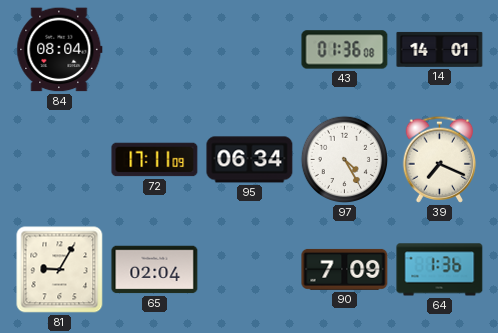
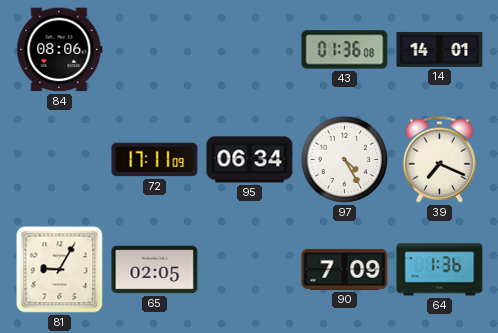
84: 08:04 -> 08:06
65: 02:04 -> 02:05
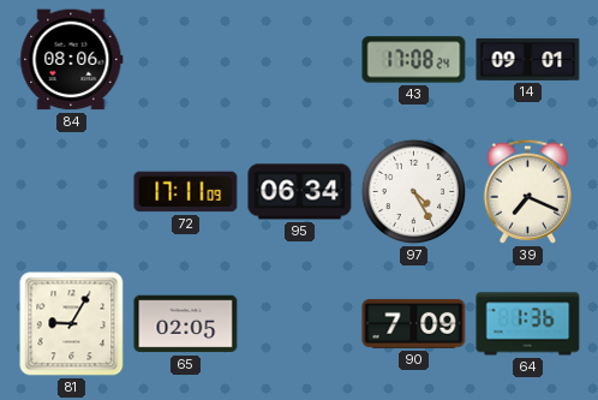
43: 01:36 -> 17:08
14: 14:01 -> 09:01
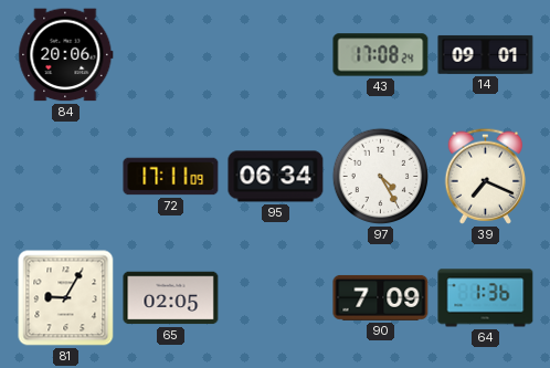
84: 08:06 -> 20:06
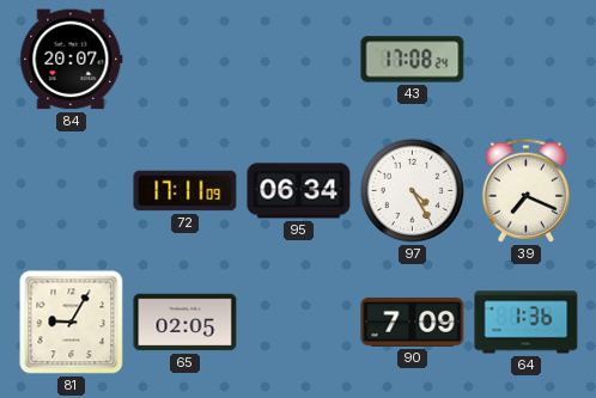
84: 20:06 -> 20:07
14: 09:01 -> none
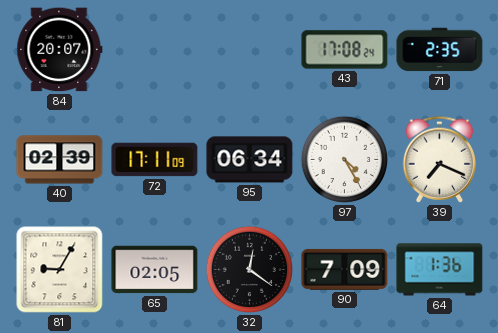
71: none -> 2:35
40: none -> 02:39
32: none -> 12:21
